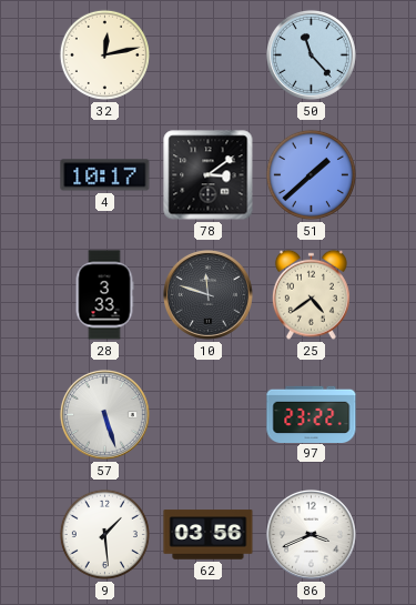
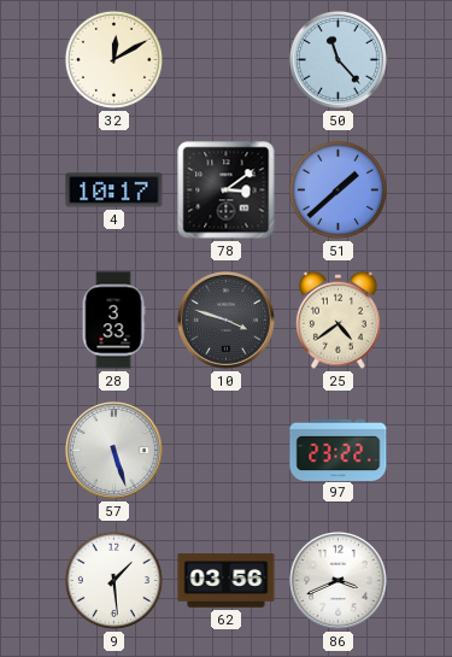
32: 12:13 -> 12:10
10: 11:48 -> 3:48
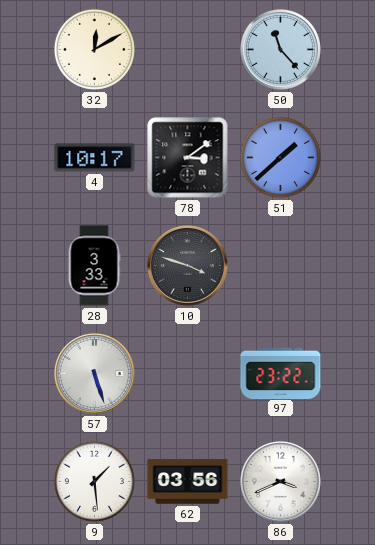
25: 4:39 -> none
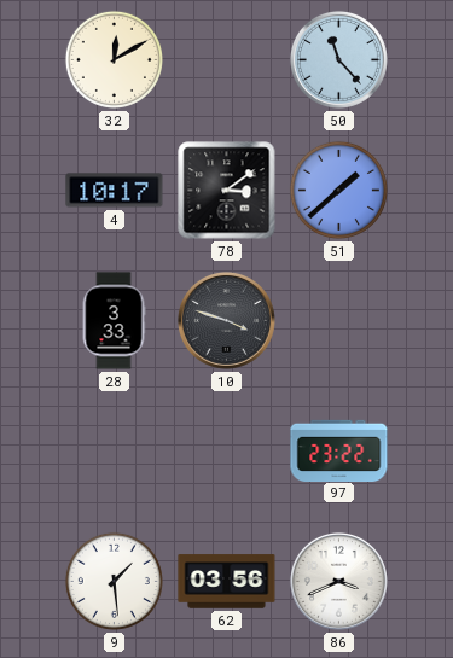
57: 5:27 -> none
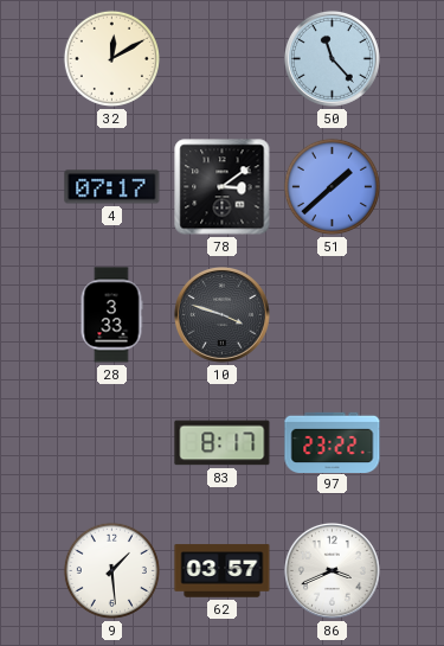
4: 10:17 -> 07:17
83: none -> 8:17
62: 03:56 -> 03:57
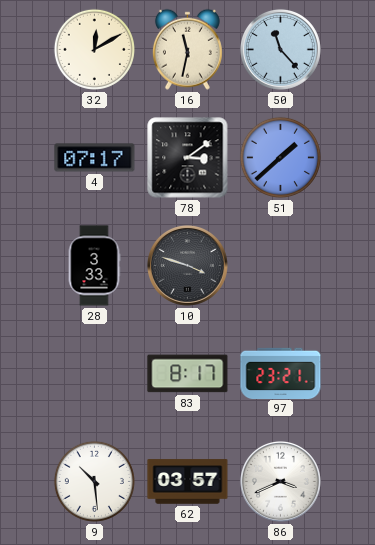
16: none -> 11:32
97: 23:22 -> 23:21
9: 1:29 -> 10:29
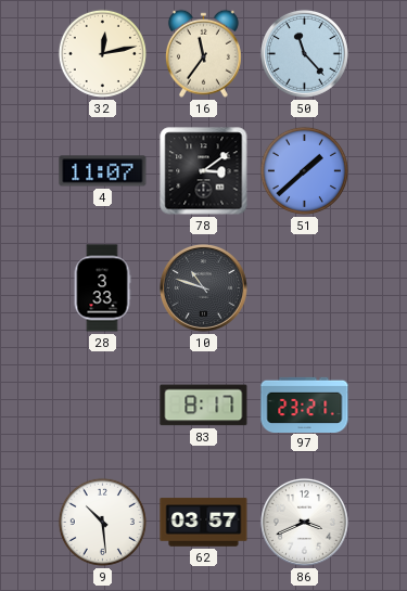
32: 12:10 -> 12:13
16: 11:32 -> 11:36
4: 07:17 -> 11:07
10: 3:48 -> 10:48
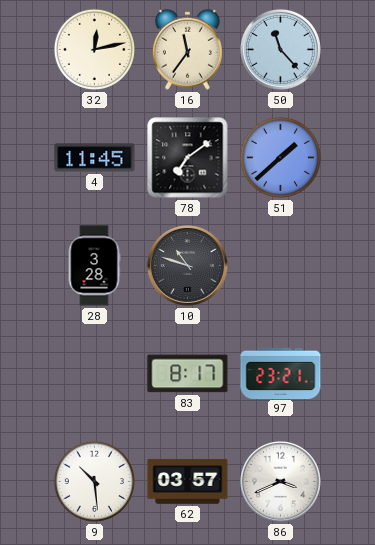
4: 11:07 -> 11:45
78: 3:09 -> 7:09
28: 3:33 -> 3:28
